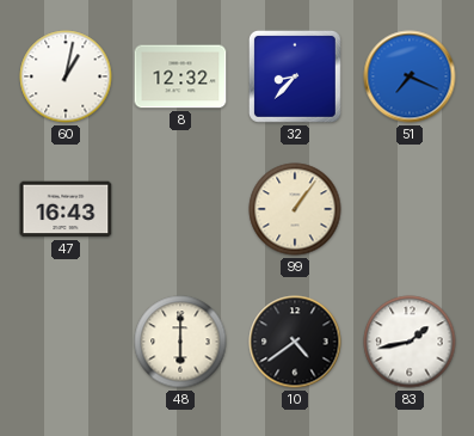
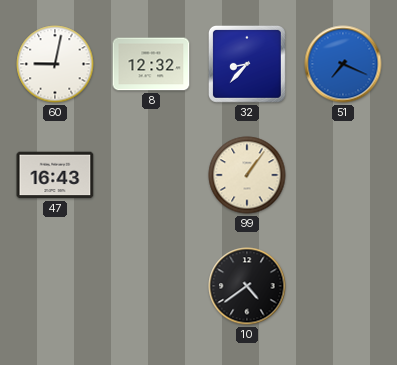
60: 1:02 -> 9:02
48: 6:00 -> none
83: 1:43 -> none
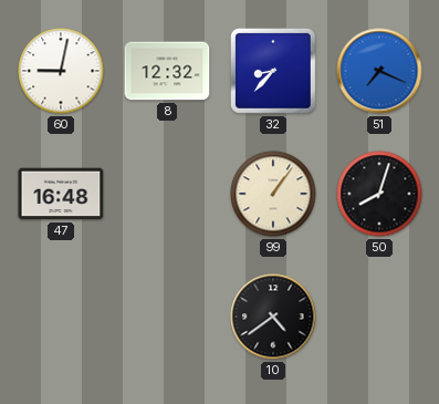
47: 16:43 -> 16:48
50: none -> 8:03
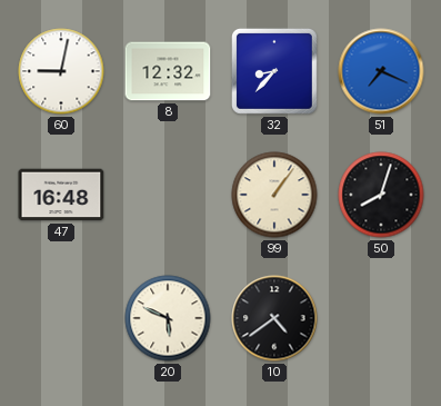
20: none -> 5:49
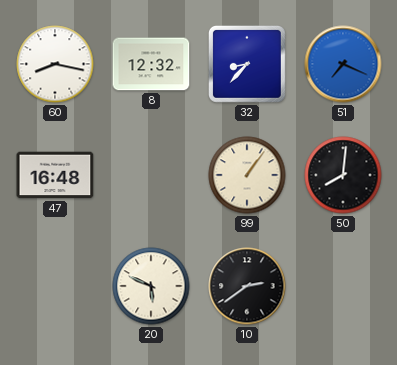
60: 9:02 -> 8:17
50: 8:03 -> 8:01
10: 4:39 -> 2:39
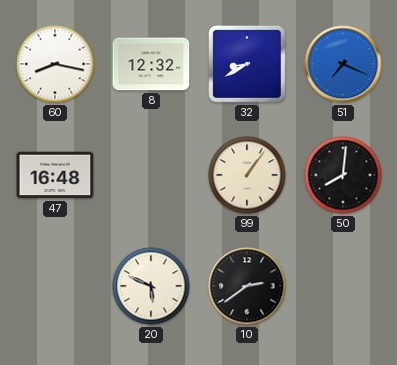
32: 8:37 -> 8:40
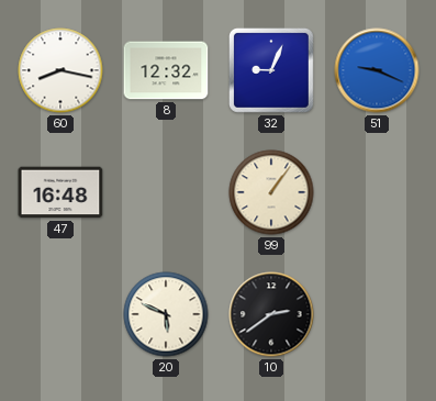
32: 8:40 -> 9:04
51: 7:19 -> 9:19
50: 8:01 -> none
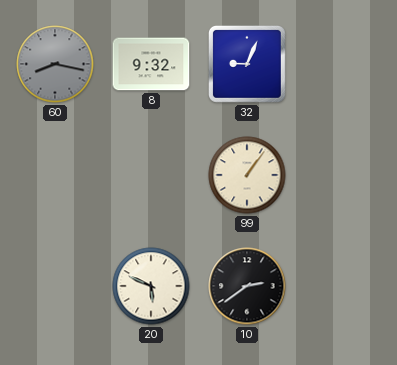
60 dial: white -> grey
8: 12:32 -> 9:32
51: 9:19 -> none
47: 16:48 -> none
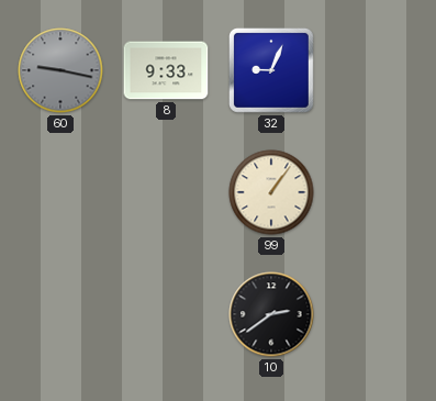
60: 8:17 -> 9:17
8: 9:32 -> 9:33
20: 5:49 -> none
